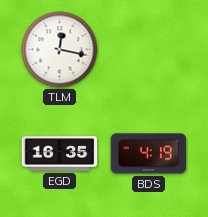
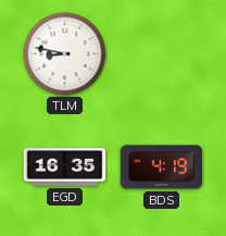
TLM: 12:17 -> 8:47
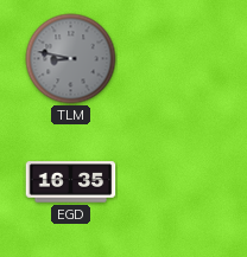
TLM dial: white -> grey
BDS: 4:19 -> none
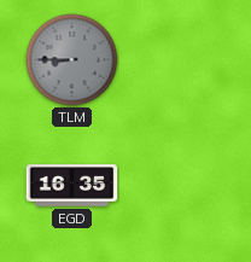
TLM: 8:47 -> 8:45
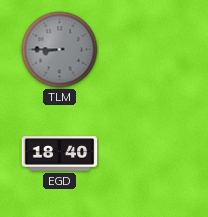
EGD: 16:35 -> 18:40
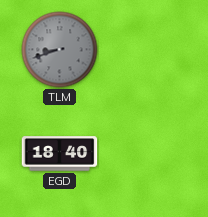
TLM: 8:45 -> 8:42
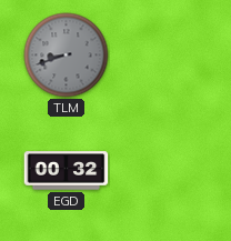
EGD: 18:40 -> 00:32
